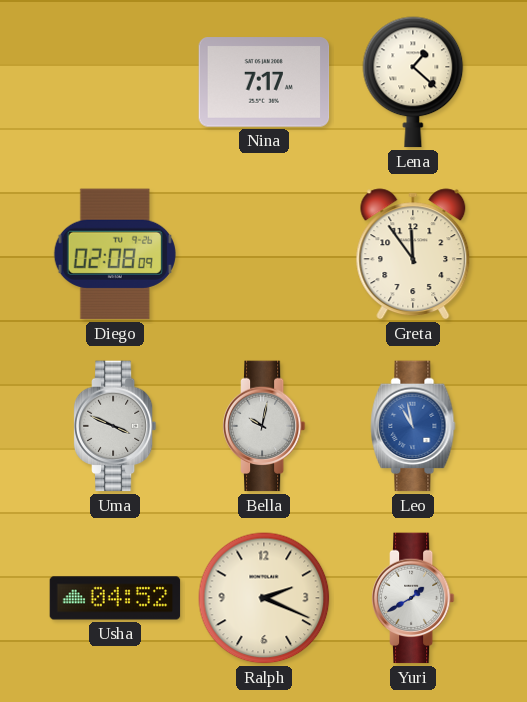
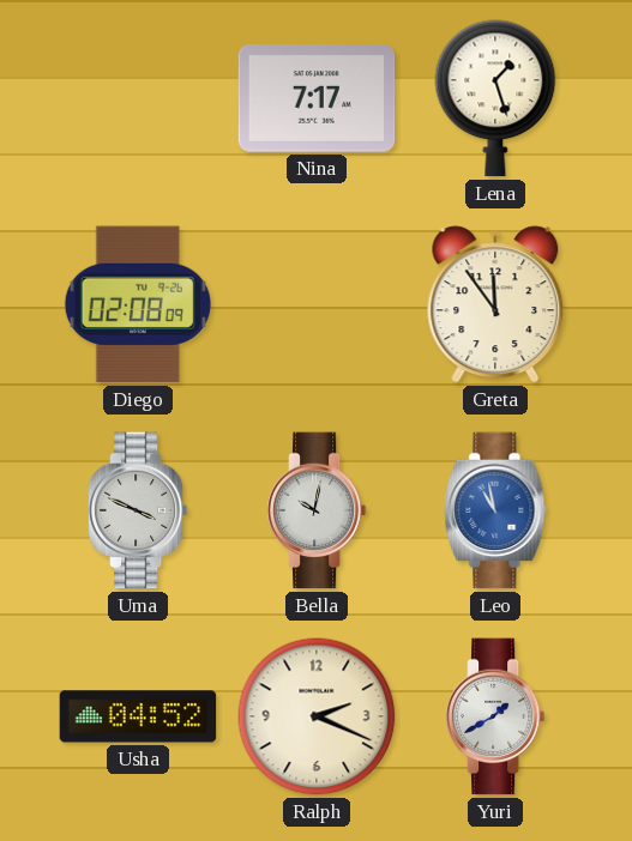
Lena: 1:22 -> 1:27
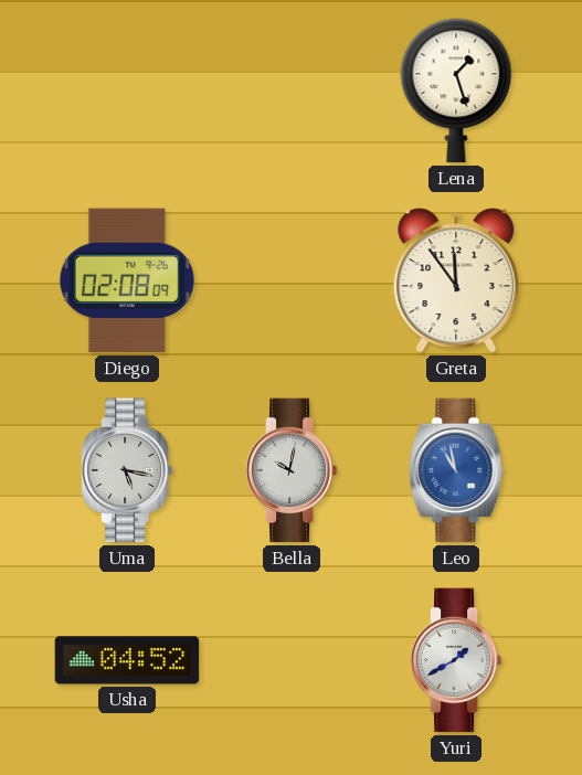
Nina: 7:17 -> none
Uma: 3:49 -> 5:17
Ralph: 2:19 -> none
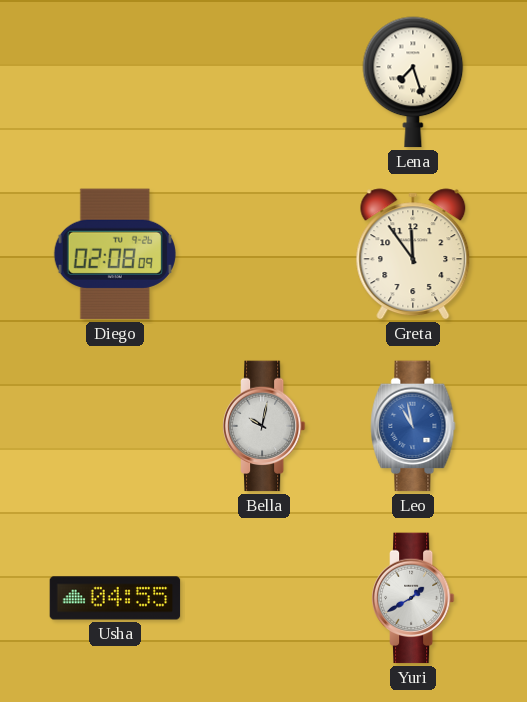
Lena: 1:27 -> 7:27
Uma: 5:17 -> none
Usha: 04:52 -> 04:55
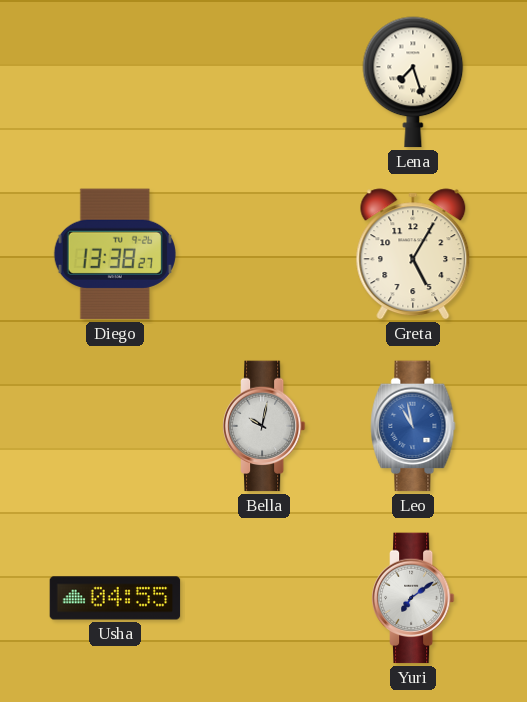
Diego: 02:08 -> 13:38
Greta: 11:54 -> 5:05
Yuri: 1:40 -> 7:09
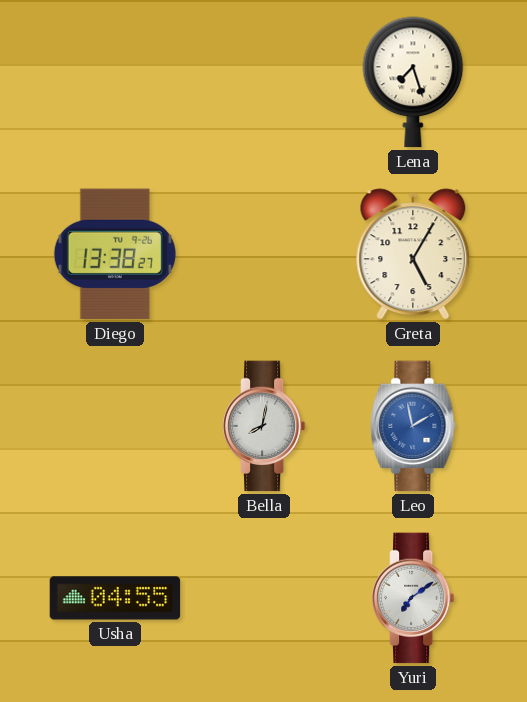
Bella: 10:02 -> 8:02
Leo: 10:58 -> 1:58
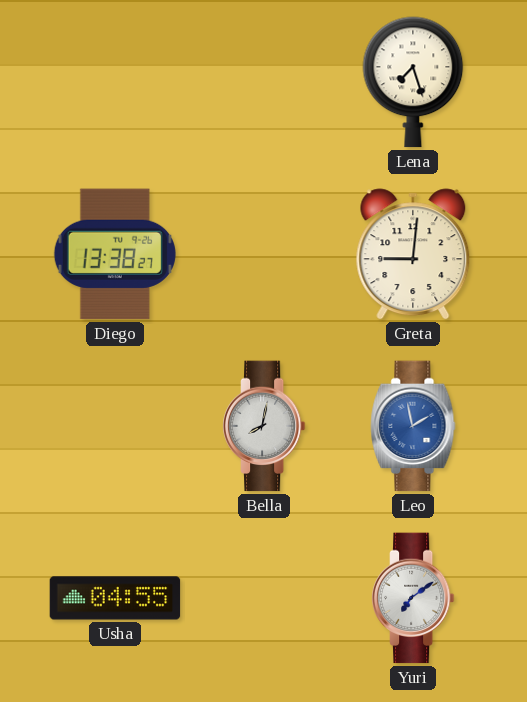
Greta: 5:05 -> 9:01
